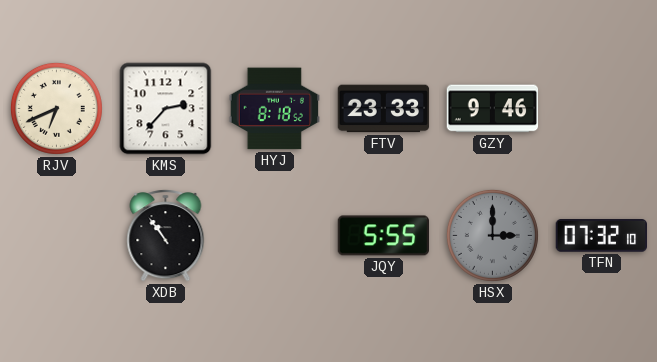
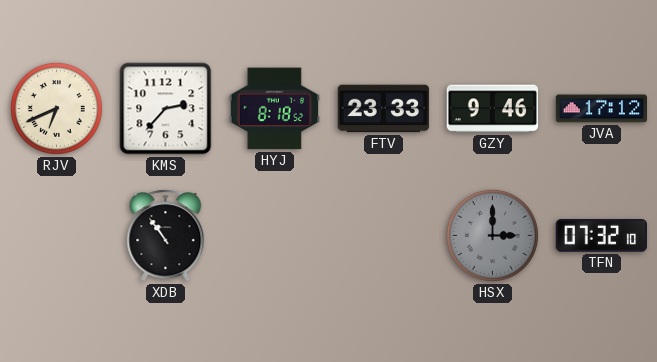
JVA: none -> 17:12
JQY: 5:55 -> none
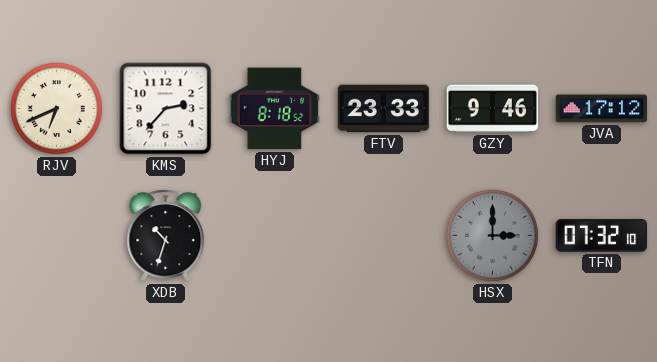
XDB: 10:54 -> 10:33
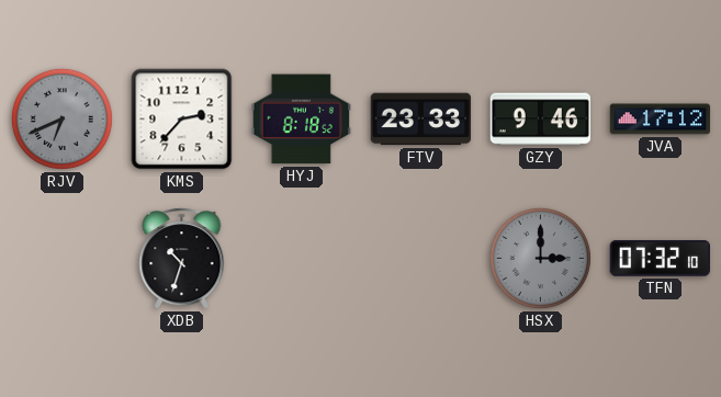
RJV dial: cream -> grey
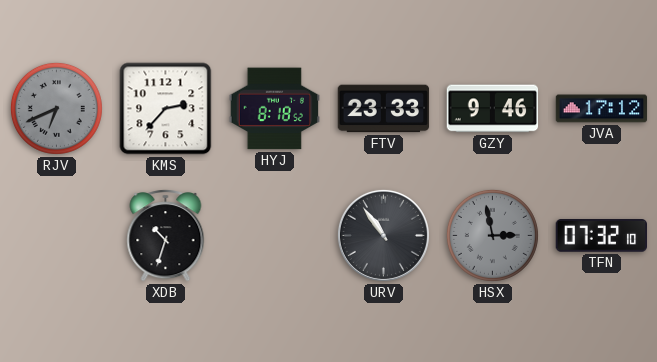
URV: none -> 10:54
HSX: 3:00 -> 2:58
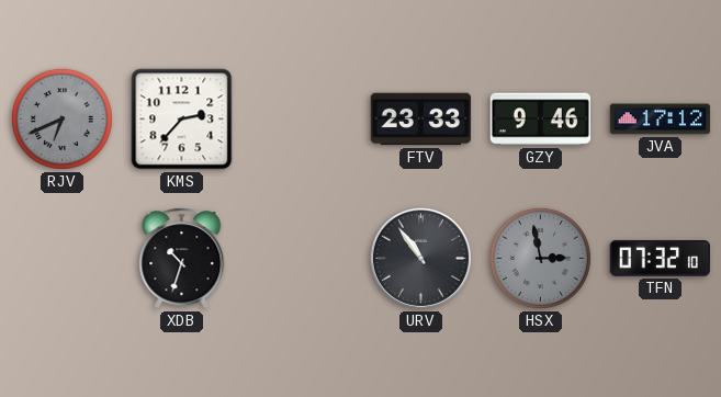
HYJ: 8:18 -> none
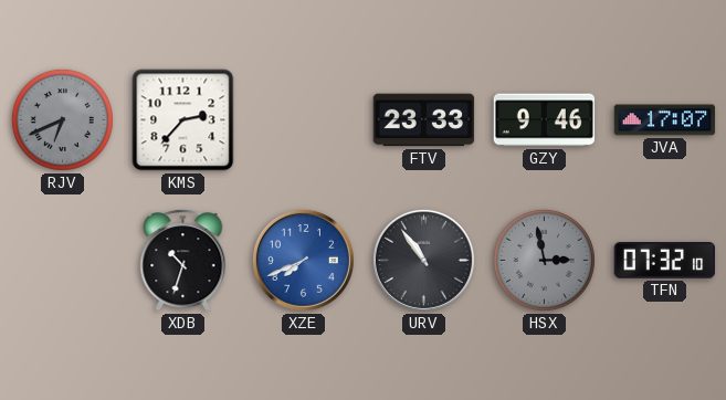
JVA: 17:12 -> 17:07
XZE: none -> 7:41
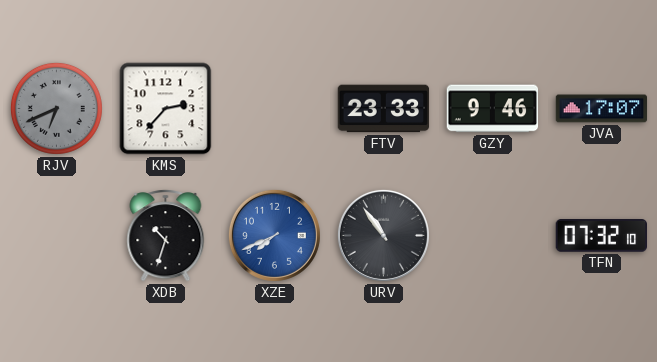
HSX: 2:58 -> none
